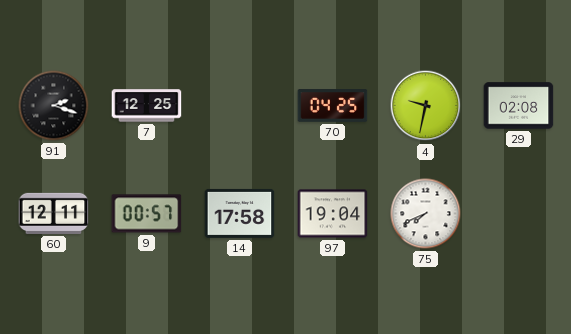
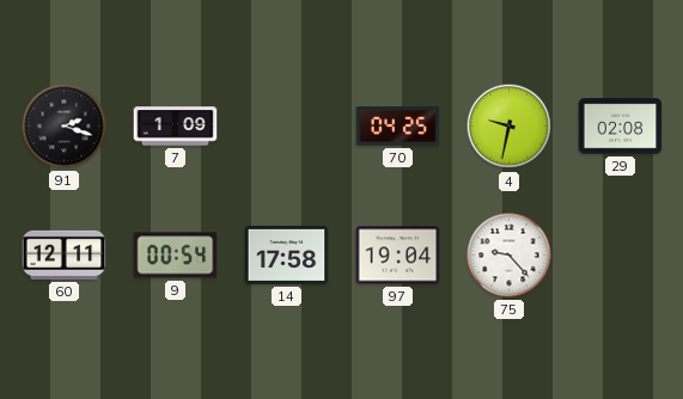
7: 12:25 -> 1:09
9: 00:57 -> 00:54
75: 7:41 -> 9:23
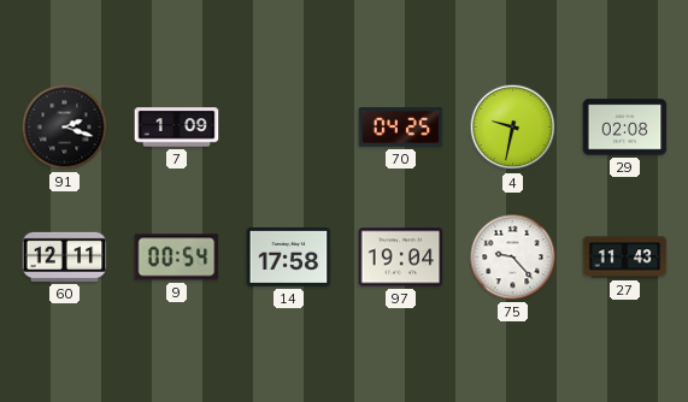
27: none -> 11:43
